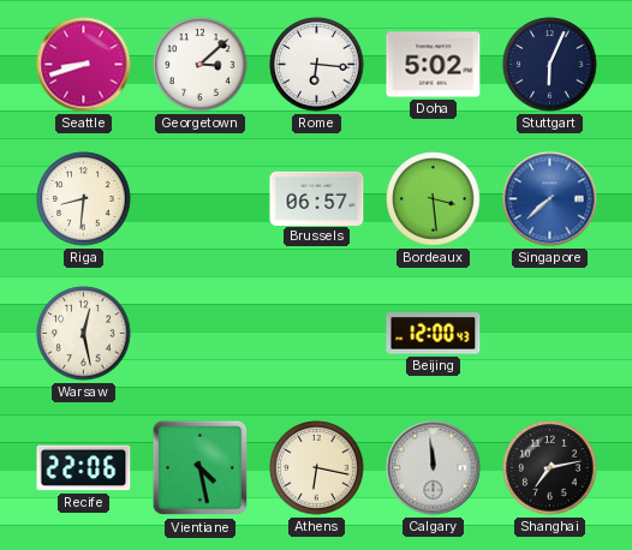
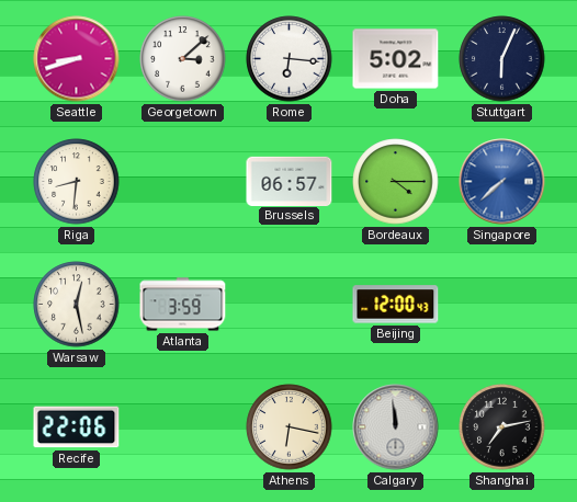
Bordeaux: 3:29 -> 4:15
Atlanta: none -> 3:59
Vientiane: 4:28 -> none
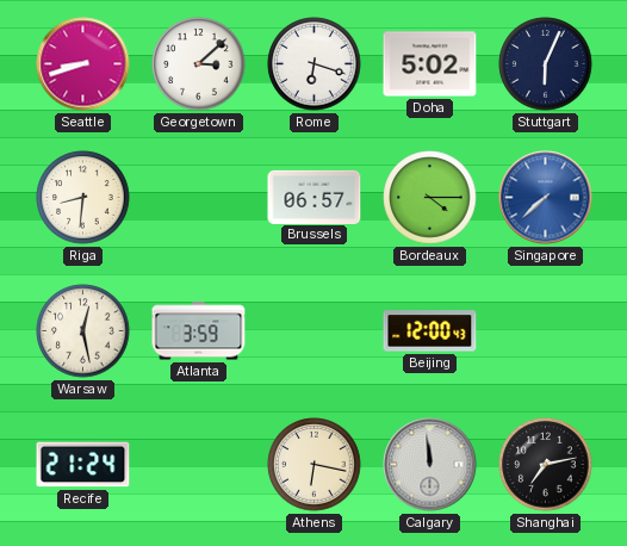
Rome: 6:16 -> 6:18
Recife: 22:06 -> 21:24
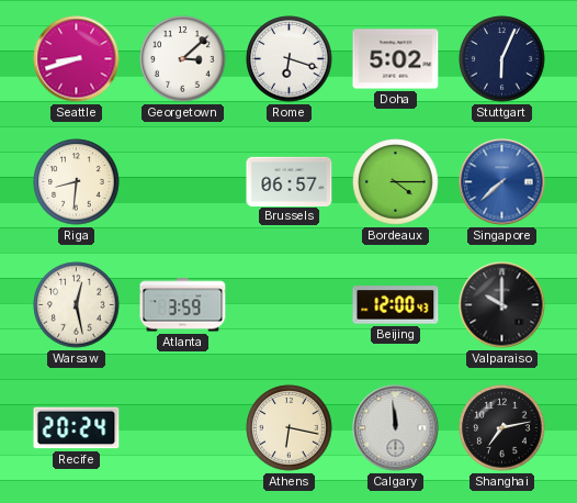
Valparaiso: none -> 10:00
Recife: 21:24 -> 20:24
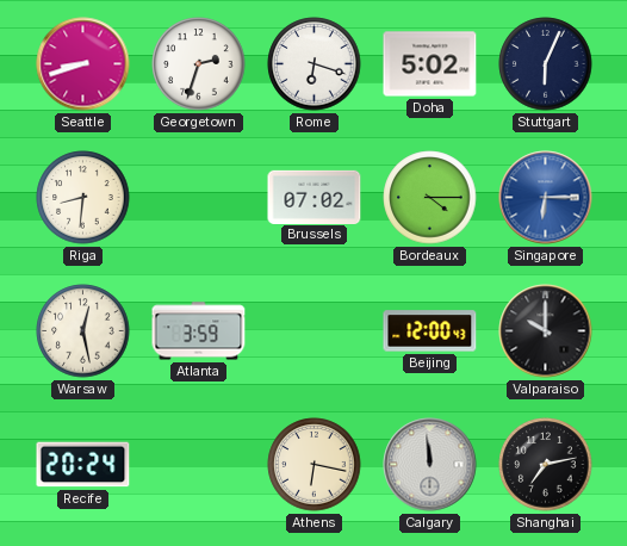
Georgetown: 3:08 -> 2:33
Brussels: 06:57 -> 07:02
Singapore: 7:38 -> 6:15
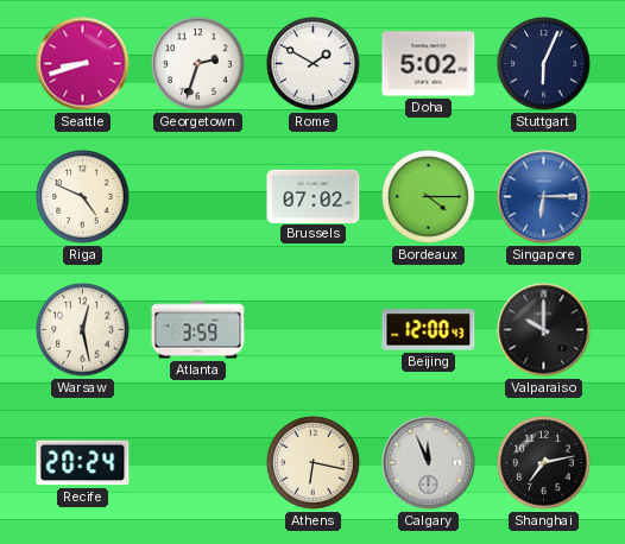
Rome: 6:18 -> 1:50
Riga: 8:31 -> 4:49
Calgary: 11:59 -> 11:56
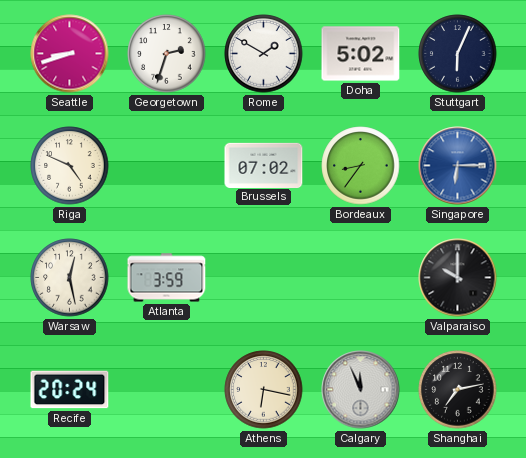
Bordeaux: 4:15 -> 8:36
Beijing: 12:00 -> none
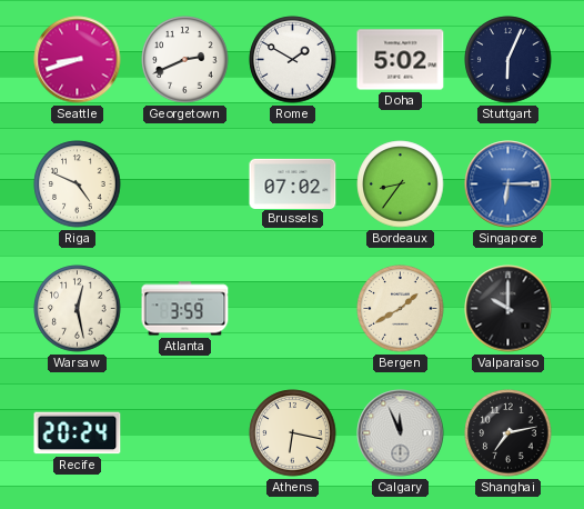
Georgetown: 2:33 -> 2:41
Bergen: none -> 1:40
